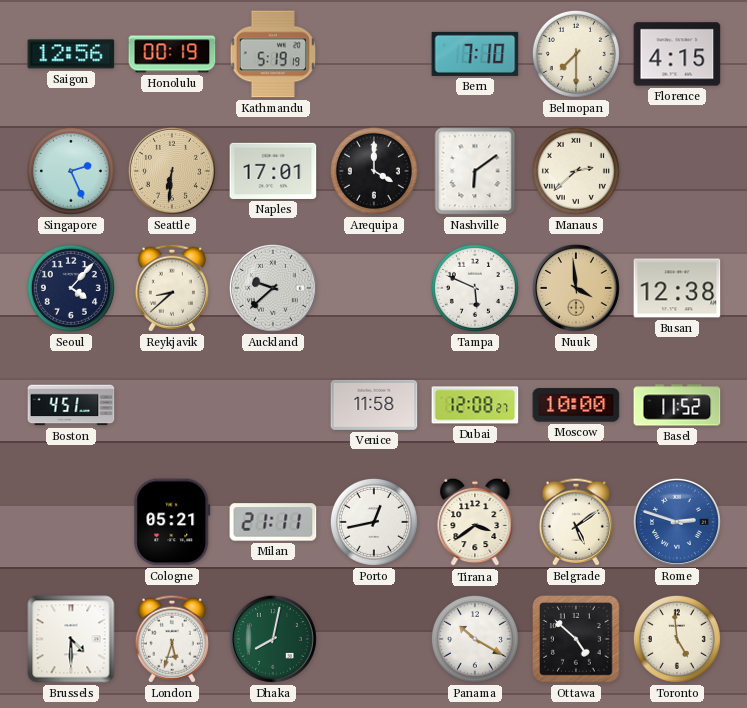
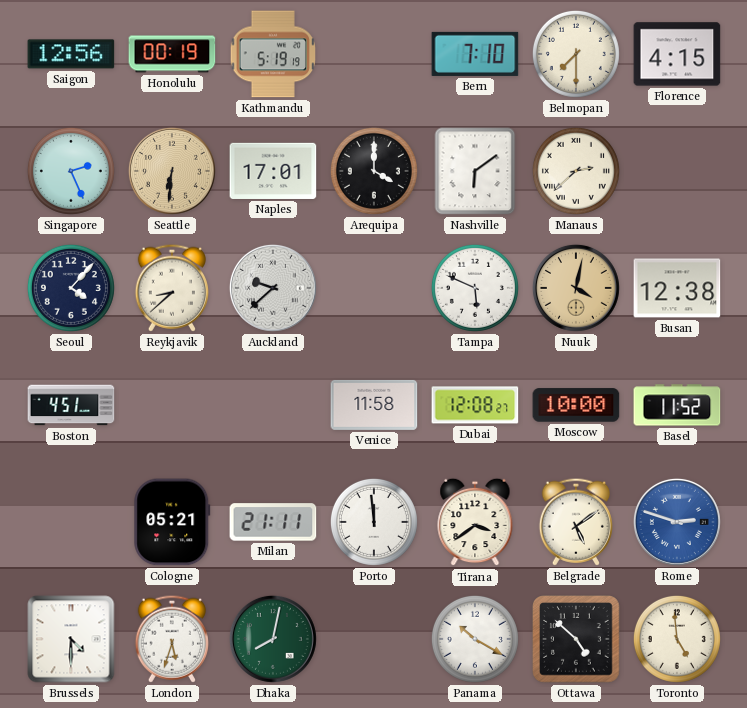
Nuuk: 3:59 -> 4:02
Porto: 12:43 -> 11:59
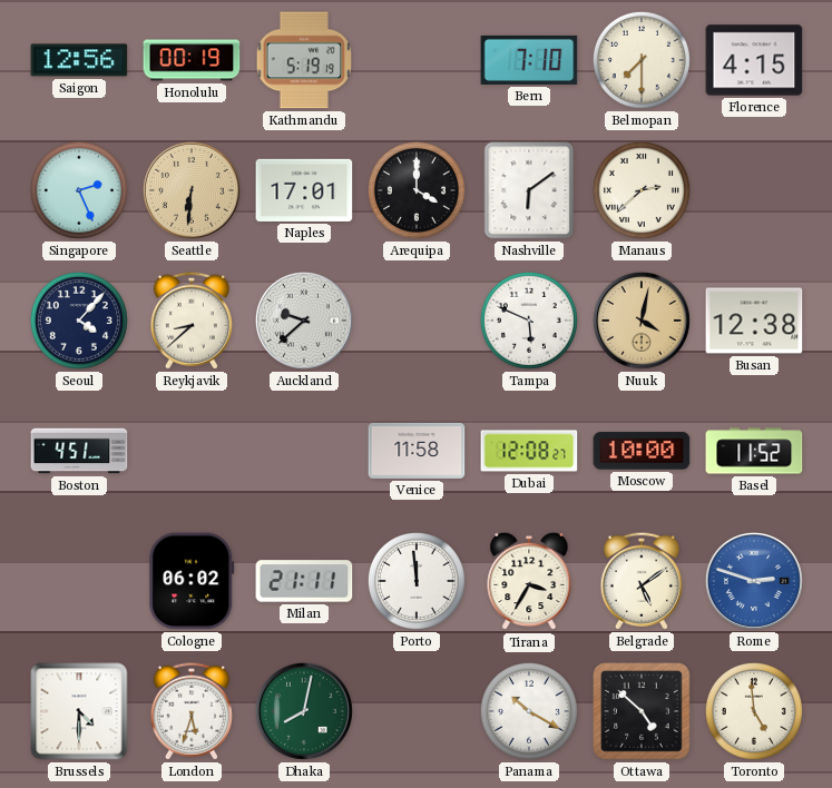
Cologne: 05:21 -> 06:02
Tirana: 3:39 -> 3:35
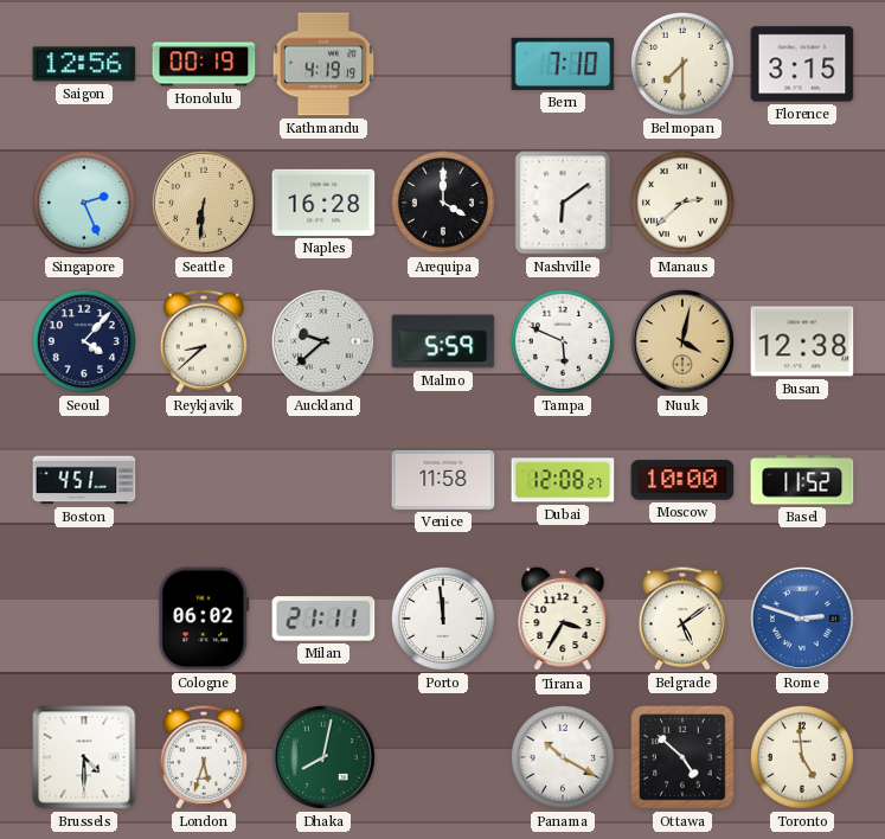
Kathmandu: 5:19 -> 4:19
Florence: 4:15 -> 3:15
Naples: 17:01 -> 16:28
Malmo: none -> 5:59
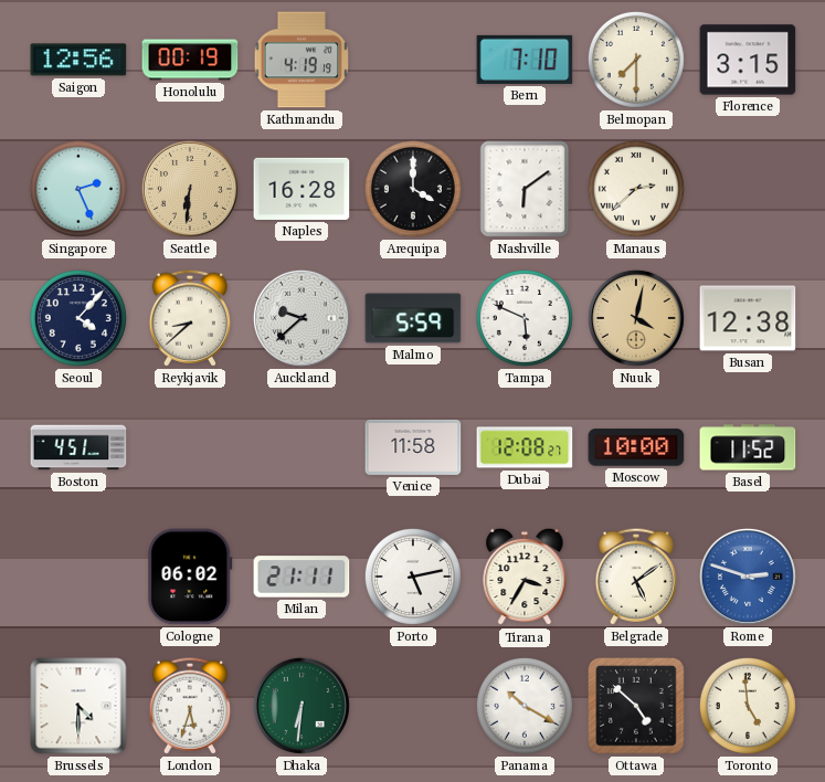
Porto: 11:59 -> 5:13
Dhaka: 8:02 -> 6:31
